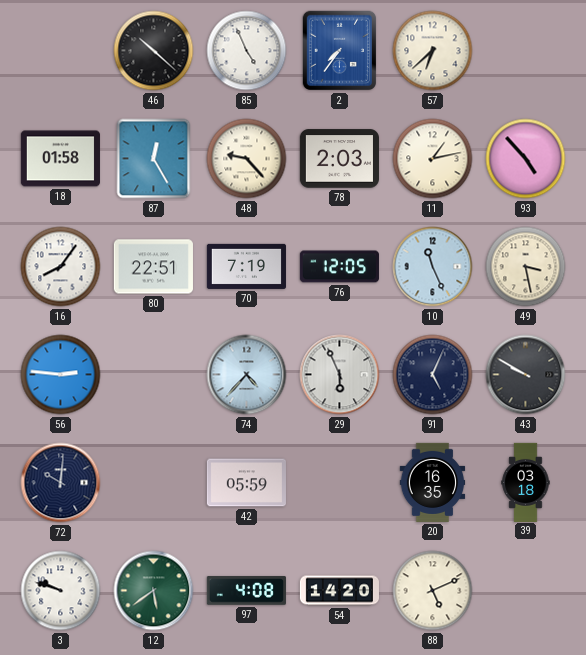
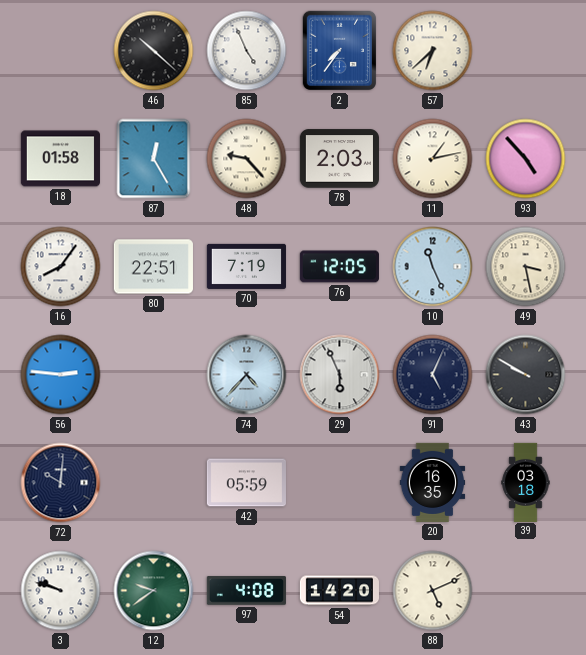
12: 5:39 -> 9:39
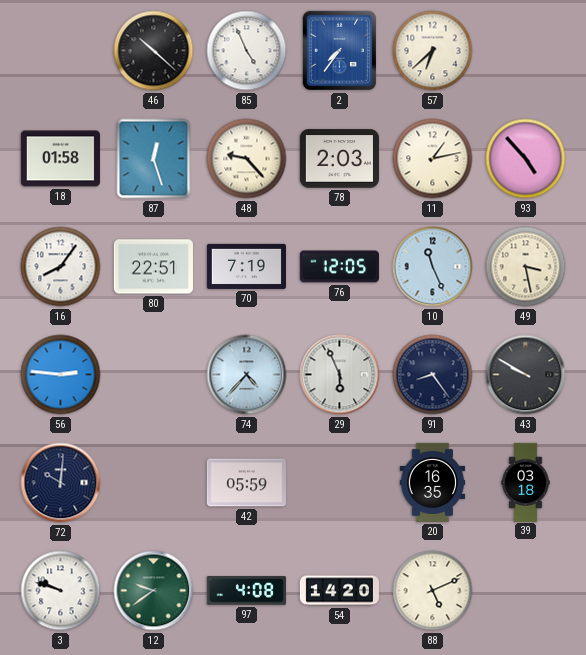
87: 12:25 -> 12:27
91: 5:04 -> 8:24
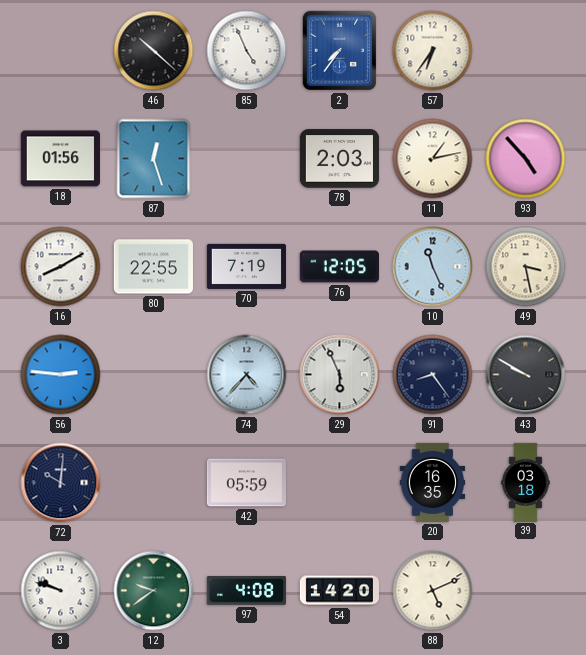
57: 6:38 -> 6:36
18: 01:58 -> 01:56
48: 9:23 -> none
16: 8:06 -> 8:10
80: 22:51 -> 22:55
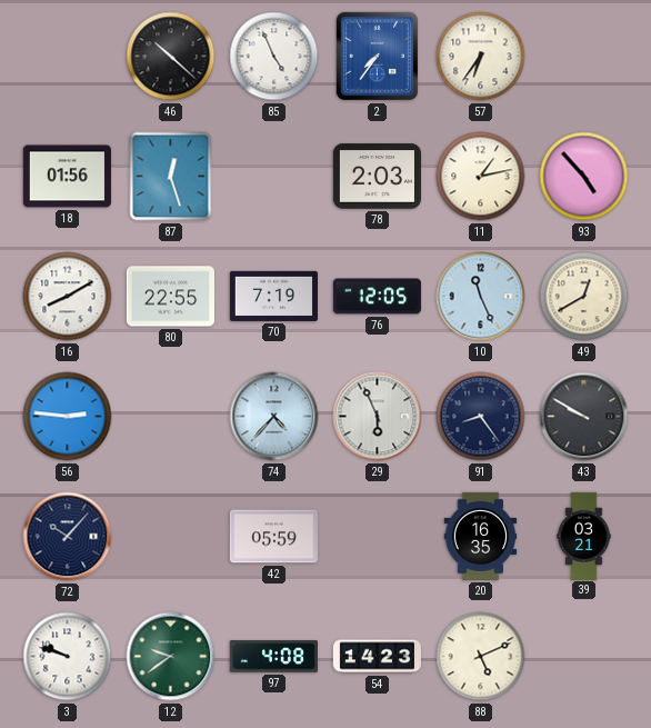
49: 3:28 -> 12:40
72: 10:01 -> 10:07
39: 03:18 -> 03:21
54: 14:20 -> 14:23
